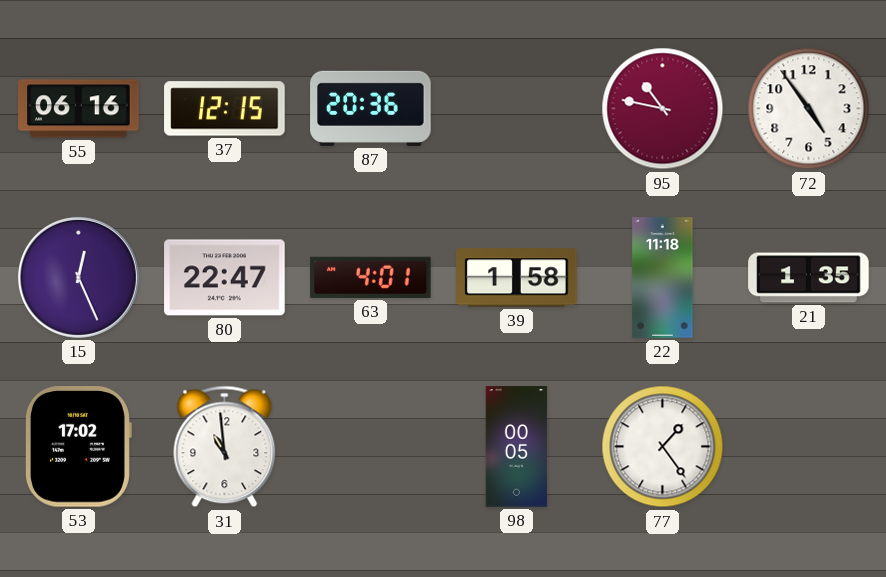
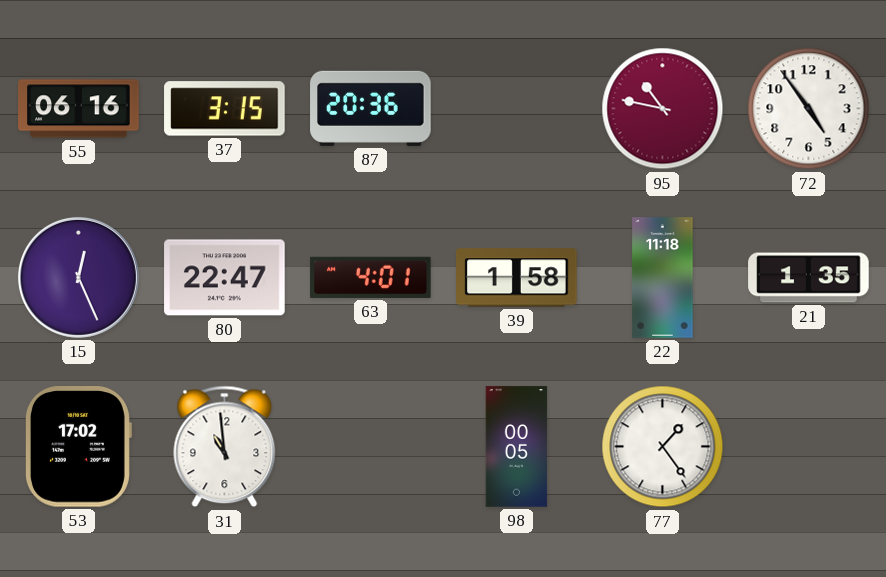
37: 12:15 -> 3:15
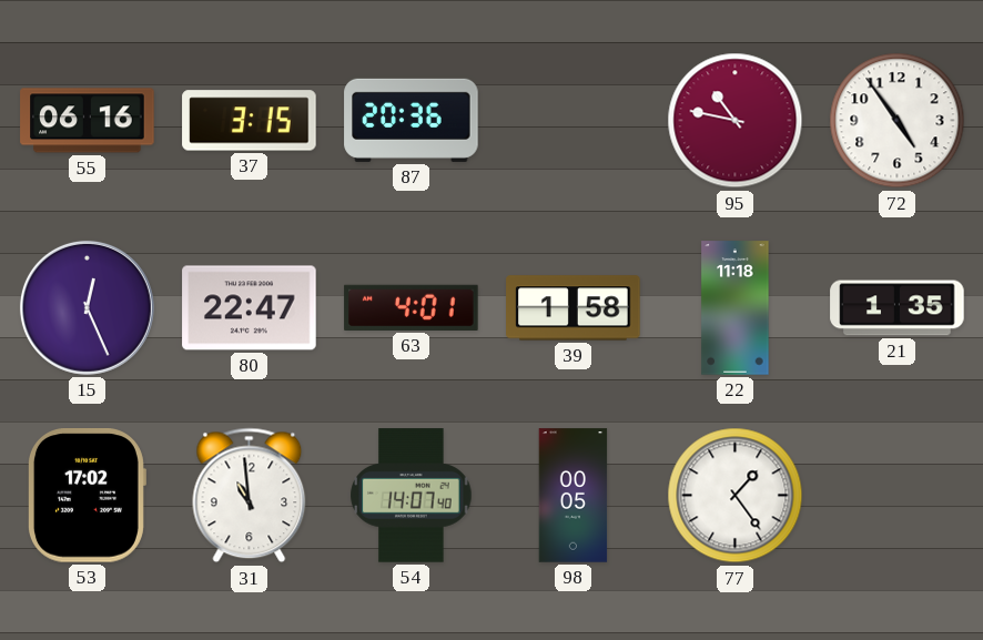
54: none -> 14:07
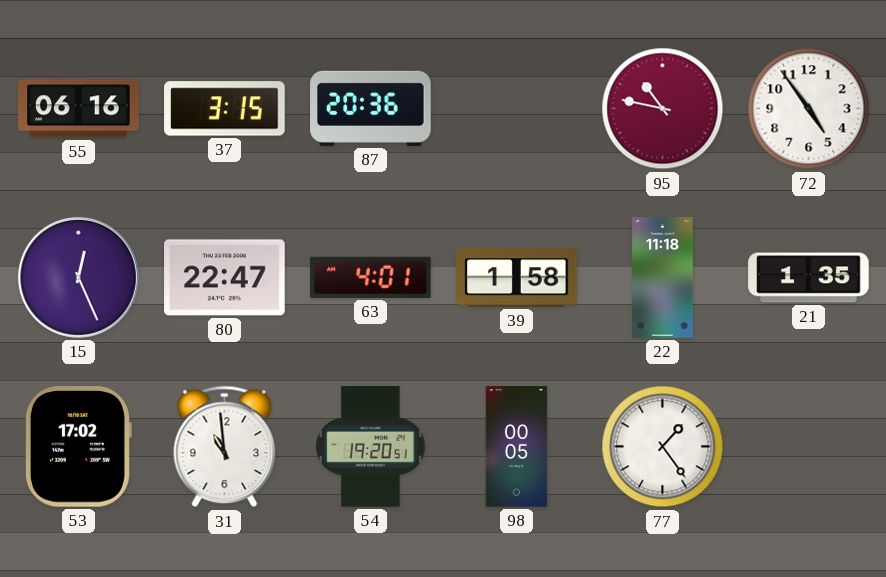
54: 14:07 -> 19:20
